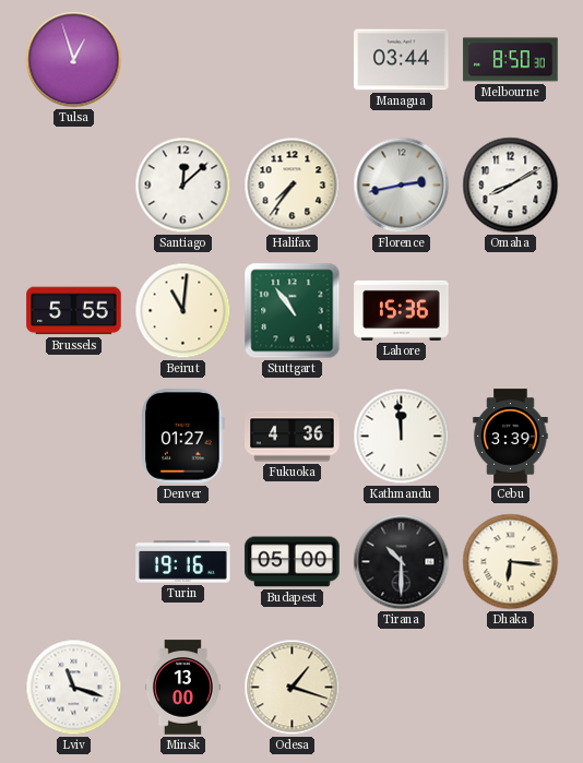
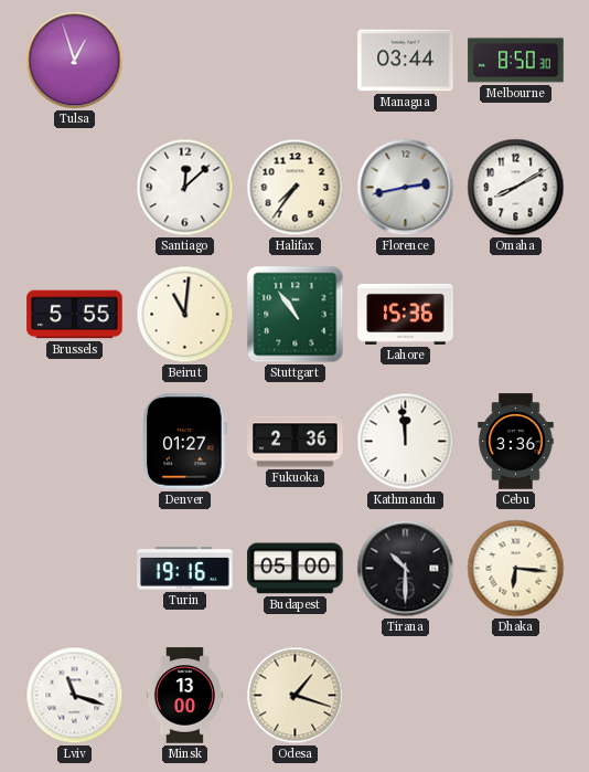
Fukuoka: 4:36 -> 2:36
Cebu: 3:39 -> 3:36
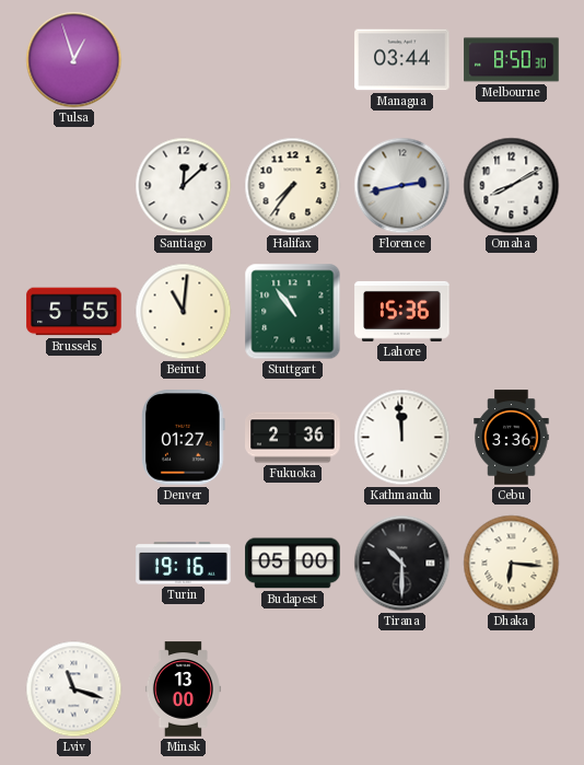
Odesa: 1:18 -> none
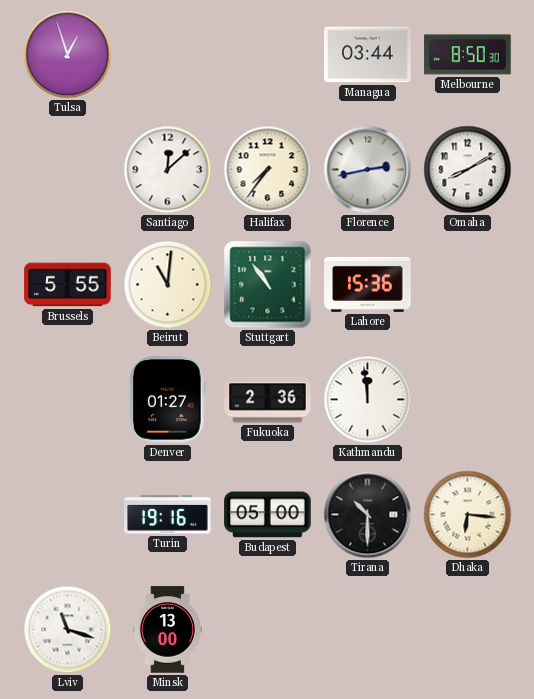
Cebu: 3:36 -> none
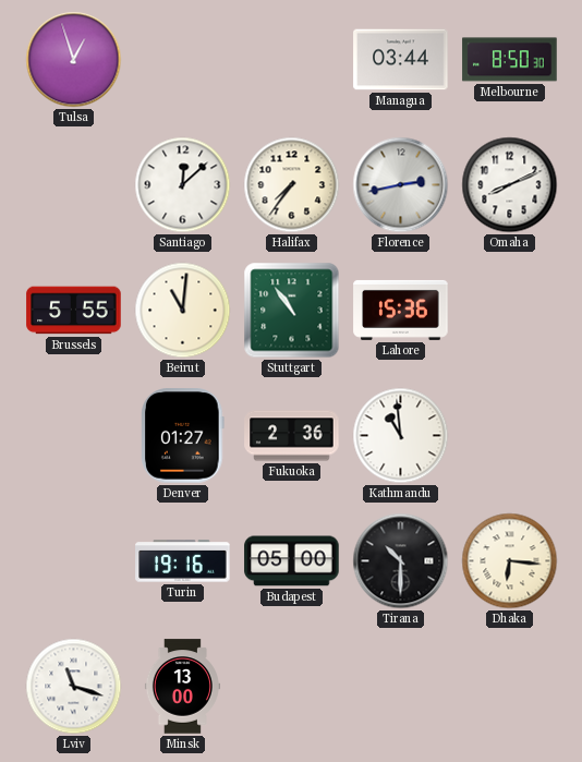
Omaha: 8:10 -> 8:11
Kathmandu: 11:59 -> 10:59
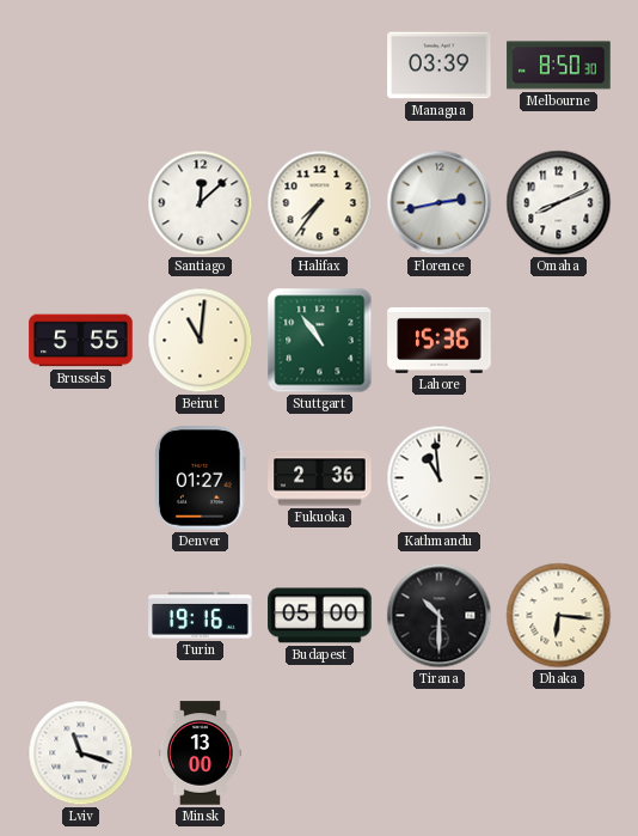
Tulsa: 12:57 -> none
Managua: 03:44 -> 03:39
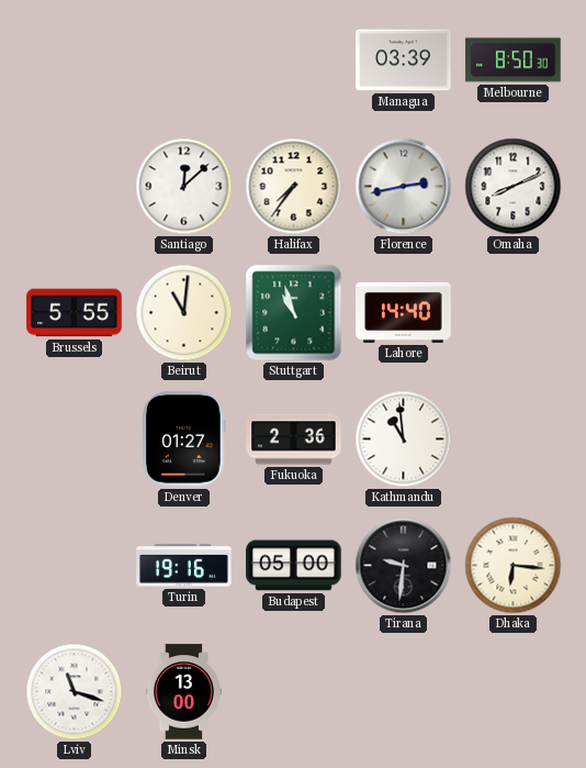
Stuttgart: 10:54 -> 10:57
Lahore: 15:36 -> 14:40
Tirana: 10:30 -> 9:31
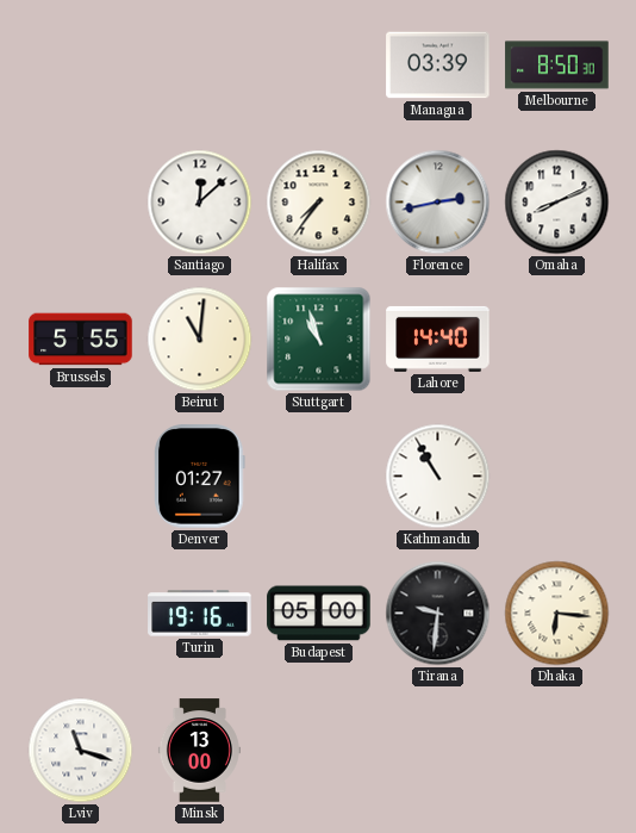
Fukuoka: 2:36 -> none
Kathmandu: 10:59 -> 10:55
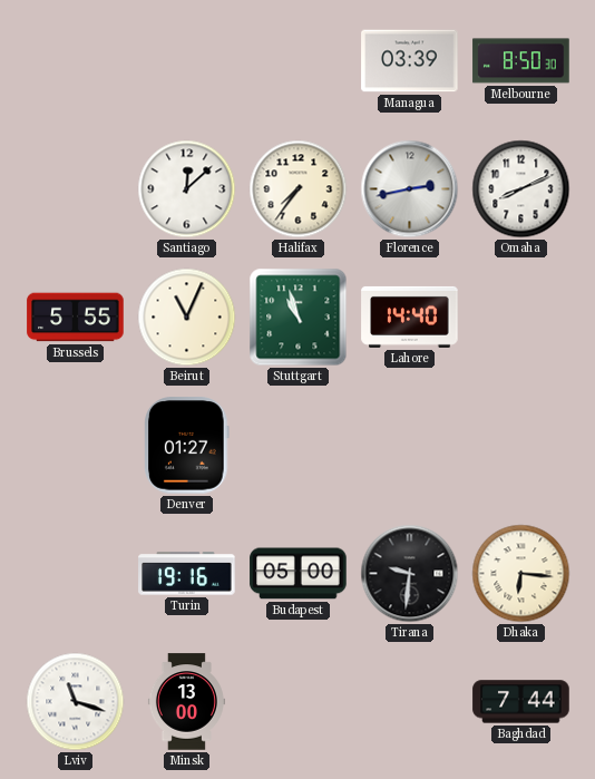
Beirut: 11:01 -> 11:04
Kathmandu: 10:55 -> none
Baghdad: none -> 7:44
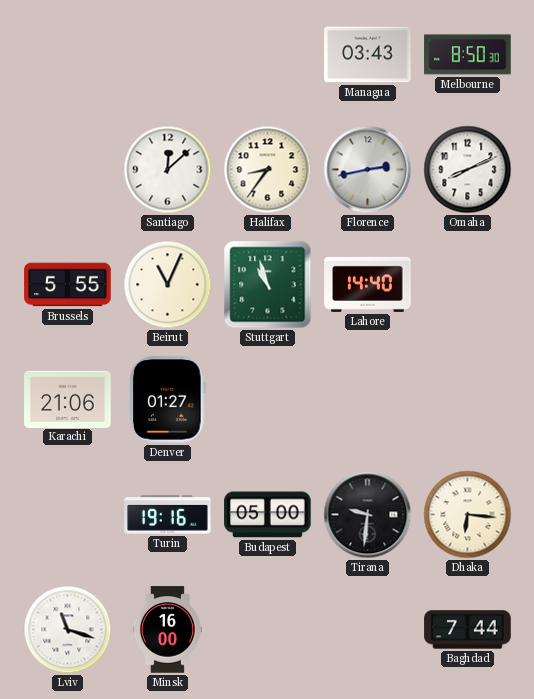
Managua: 03:39 -> 03:43
Halifax: 7:36 -> 8:36
Karachi: none -> 21:06
Minsk: 13:00 -> 16:00
